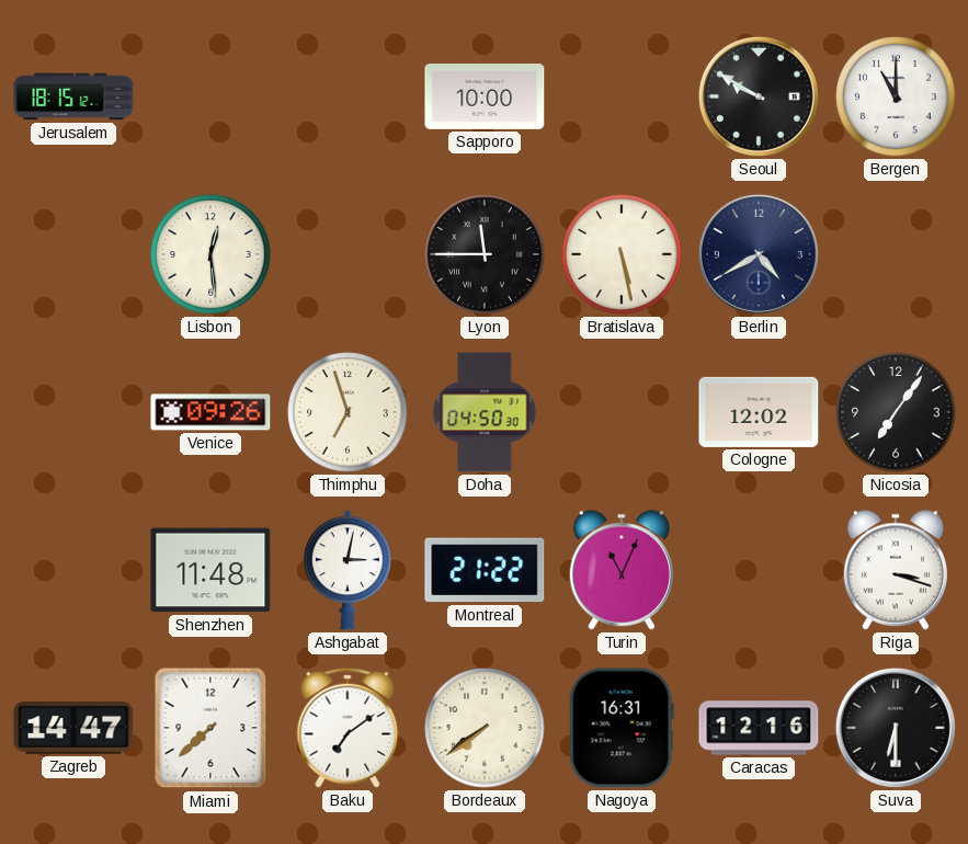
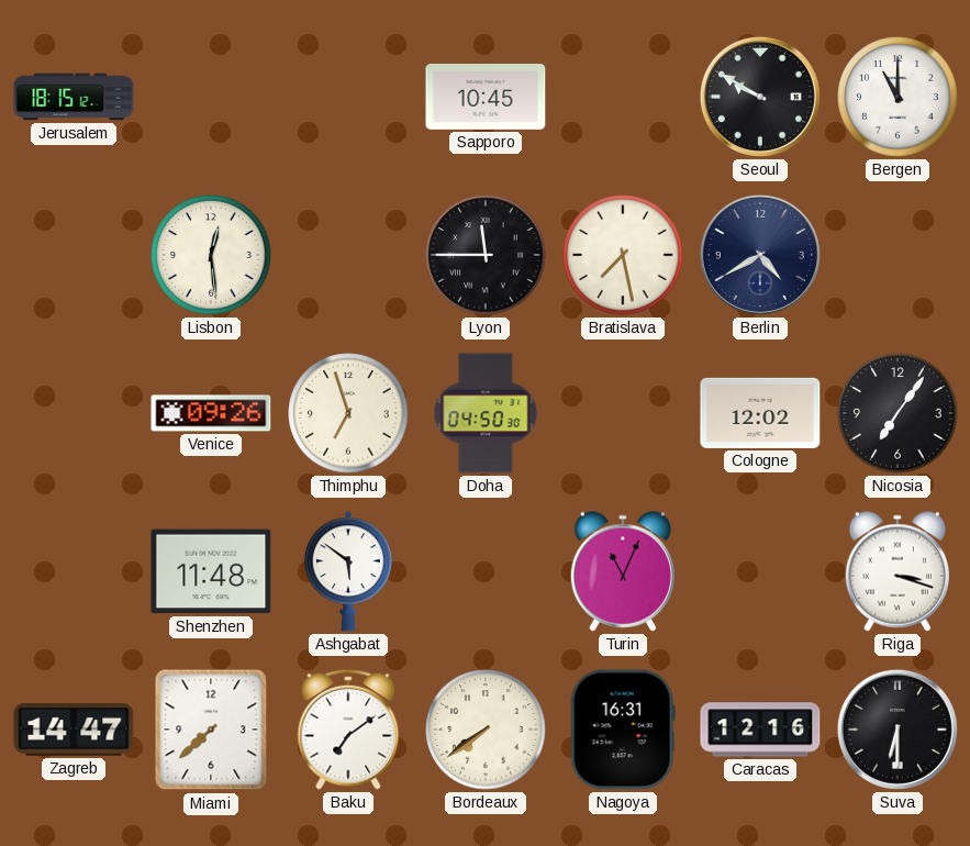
Sapporo: 10:00 -> 10:45
Bratislava: 5:28 -> 7:28
Ashgabat: 3:02 -> 5:51
Montreal: 21:22 -> none
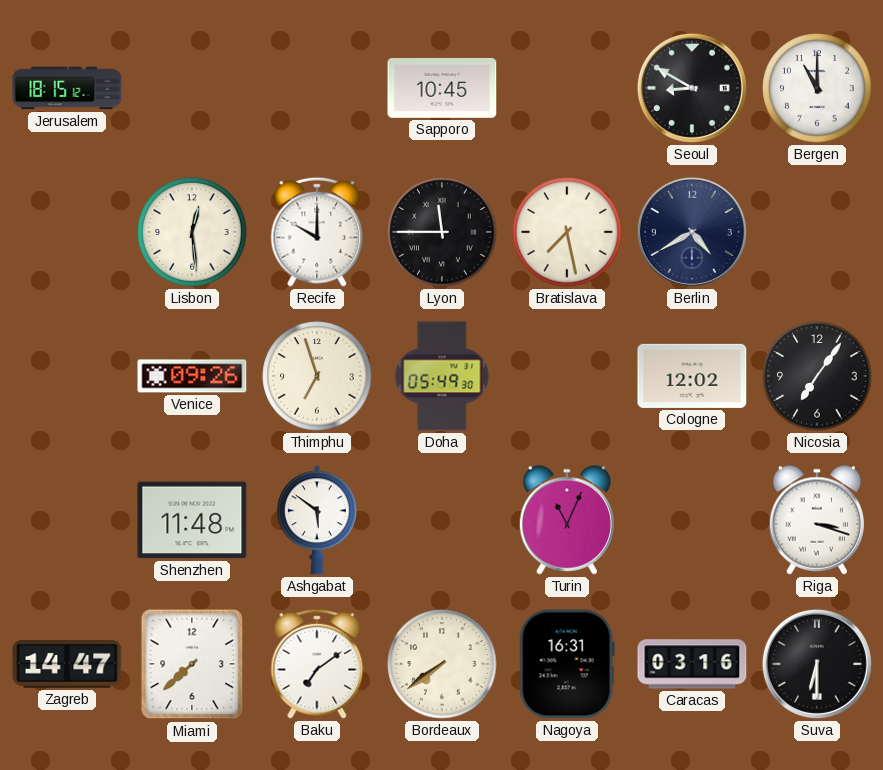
Seoul: 9:50 -> 8:50
Recife: none -> 10:00
Doha: 04:50 -> 05:49
Caracas: 12:16 -> 03:16
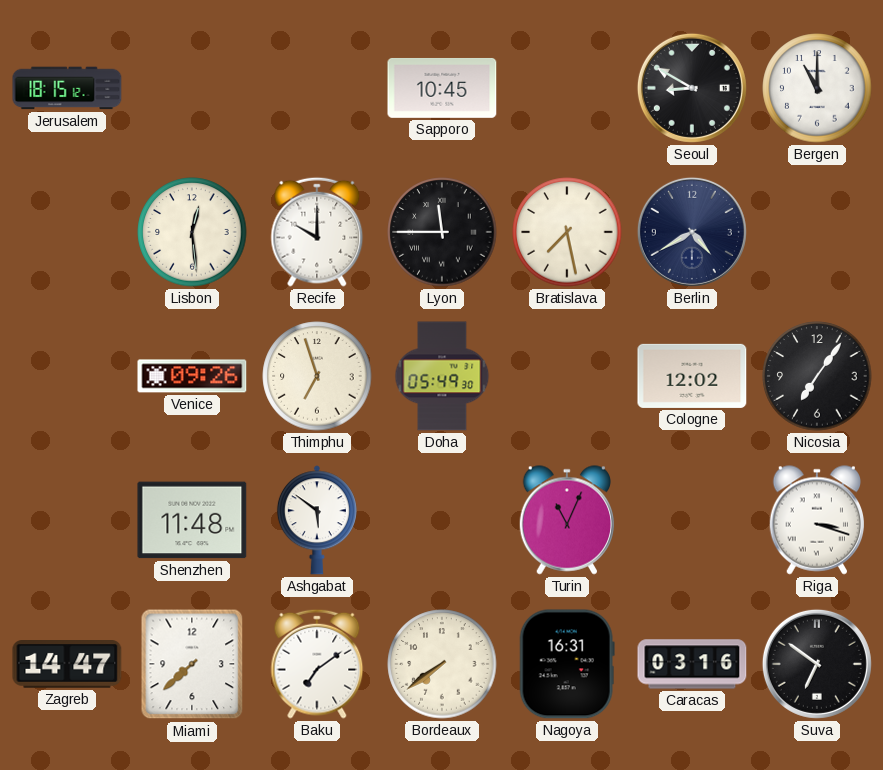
Suva: 6:30 -> 6:51
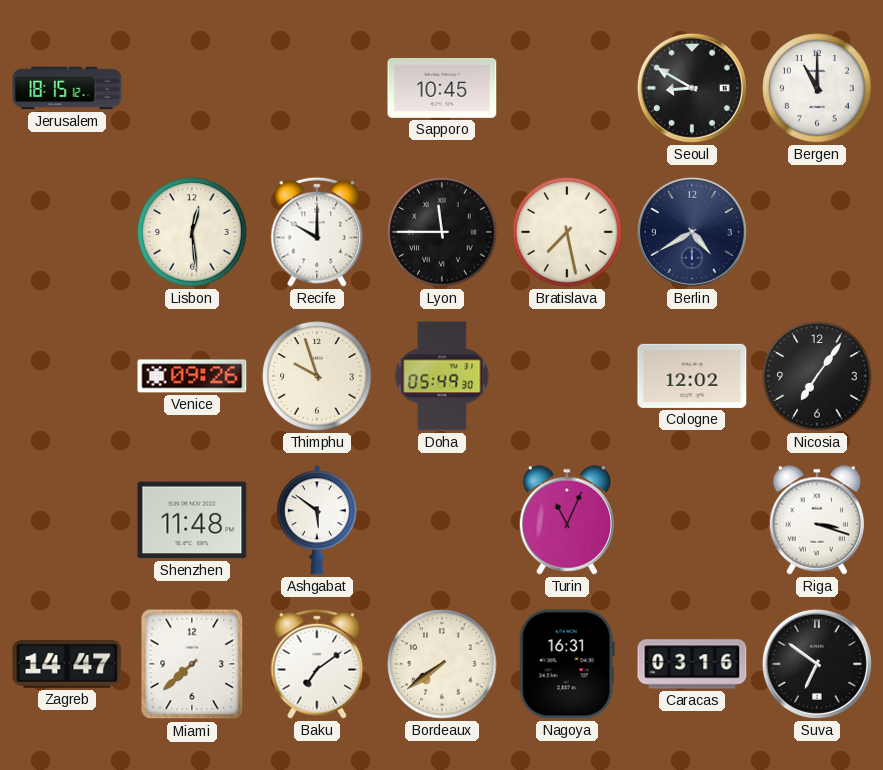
Thimphu: 6:57 -> 9:57
